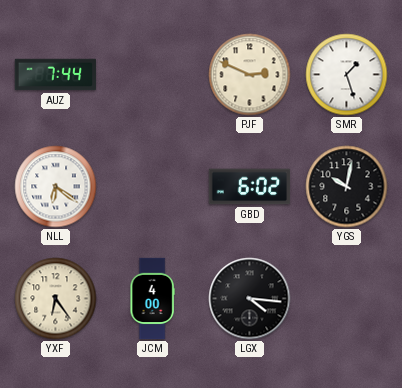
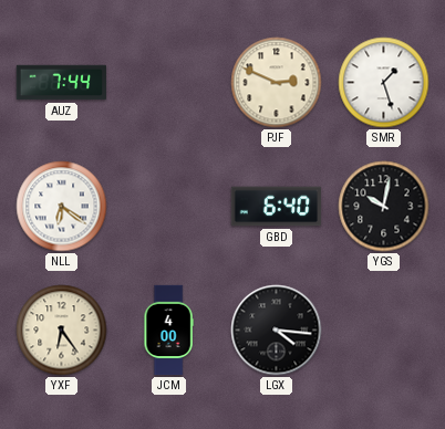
GBD: 6:02 -> 6:40
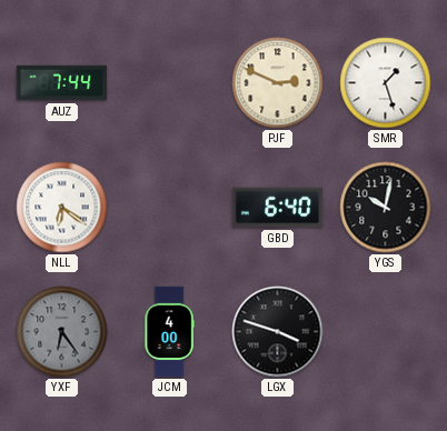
YXF dial: cream -> grey
LGX: 4:16 -> 3:48
